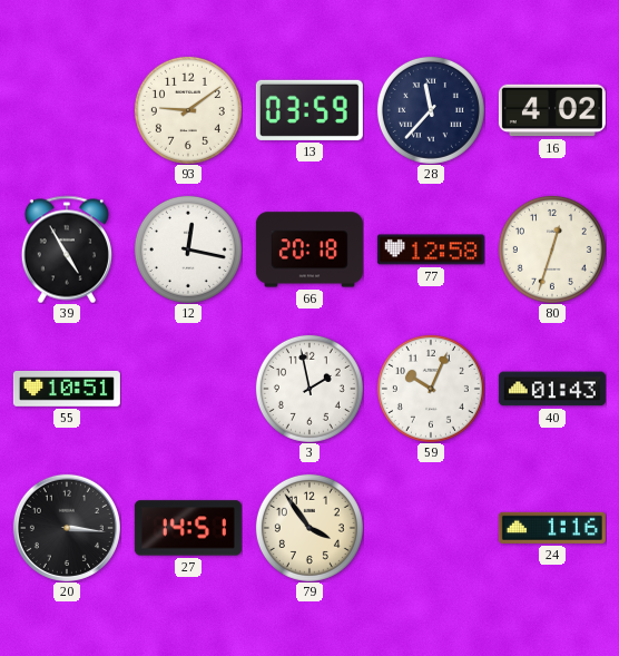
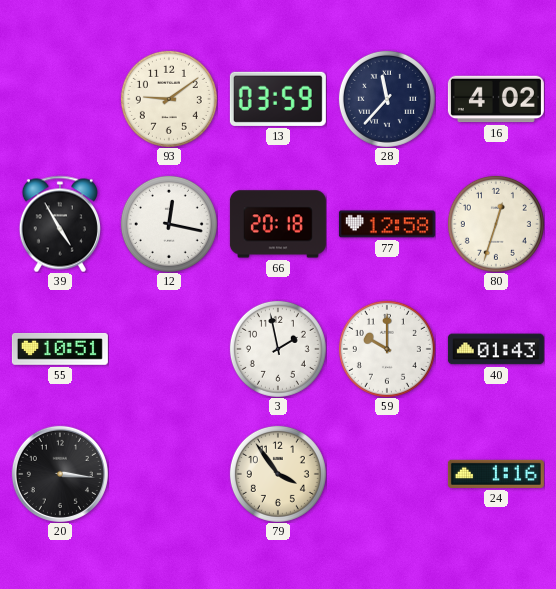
59: 10:04 -> 10:00
27: 14:51 -> none
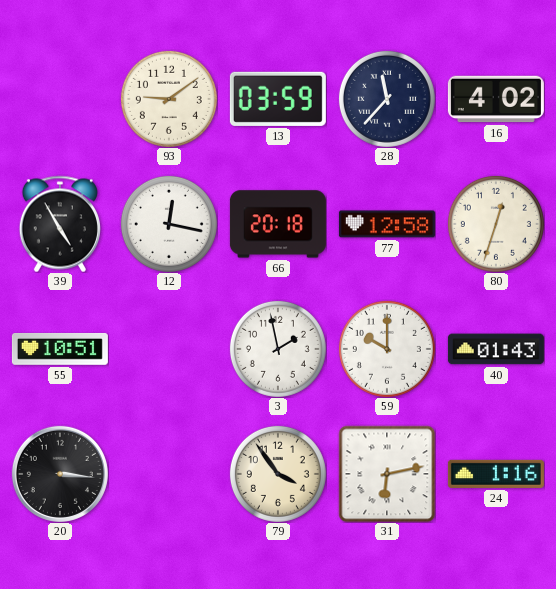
31: none -> 6:13
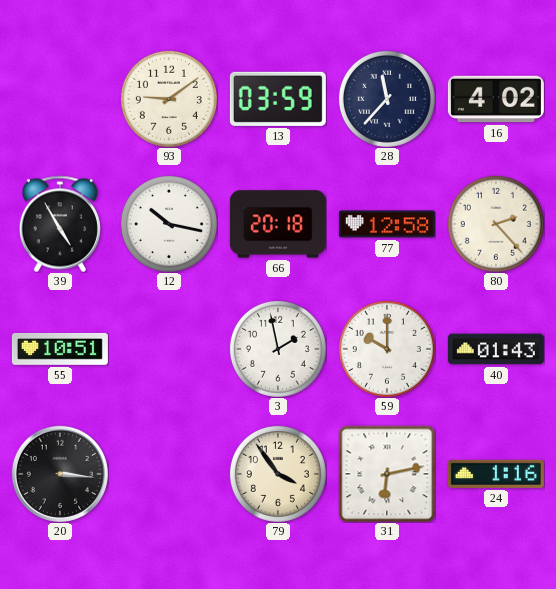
12: 12:17 -> 10:17
80: 12:33 -> 2:23
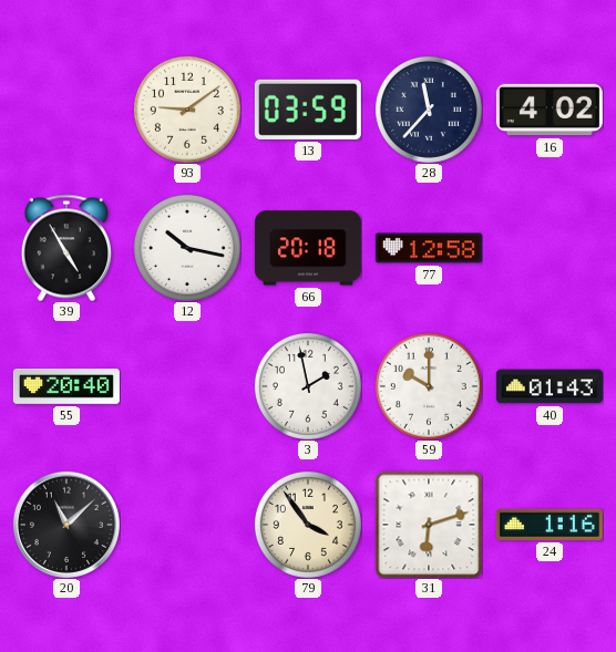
80: 2:23 -> none
55: 10:51 -> 20:40
20: 3:16 -> 11:08
31: 6:13 -> 6:12
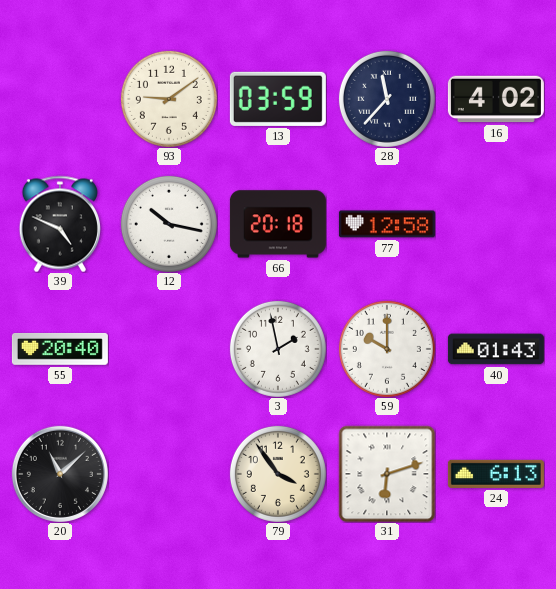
39: 4:55 -> 4:49
24: 1:16 -> 6:13
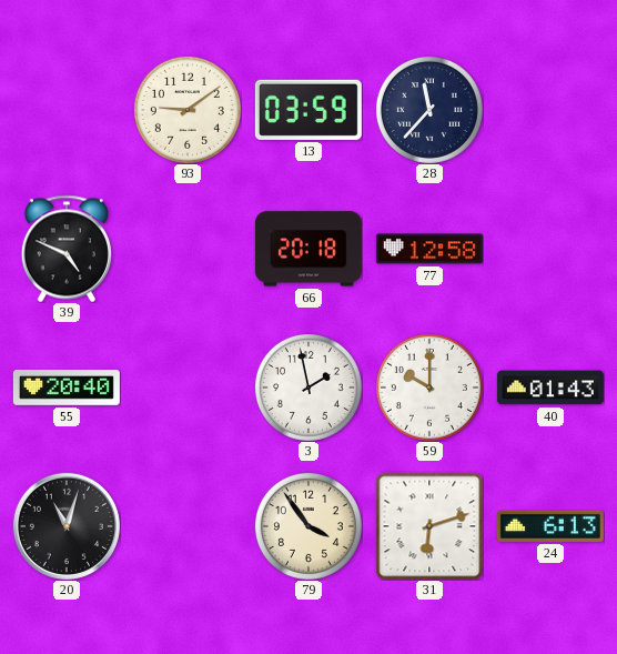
16: 4:02 -> none
12: 10:17 -> none
20: 11:08 -> 11:03
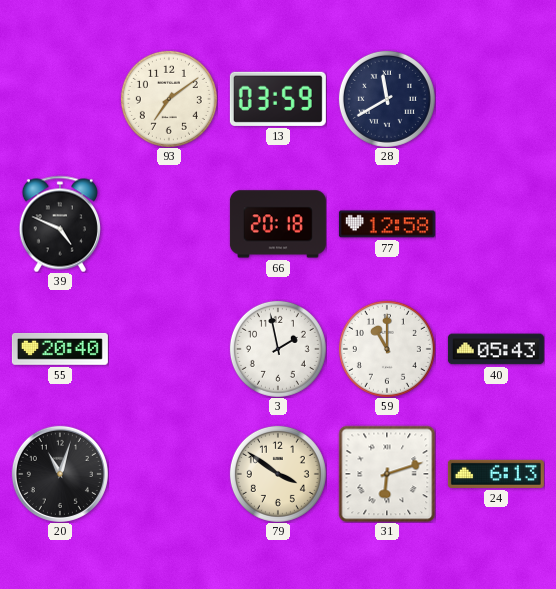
93: 9:09 -> 7:09
28: 11:37 -> 11:40
59: 10:00 -> 11:00
40: 01:43 -> 05:43
79: 3:54 -> 3:51
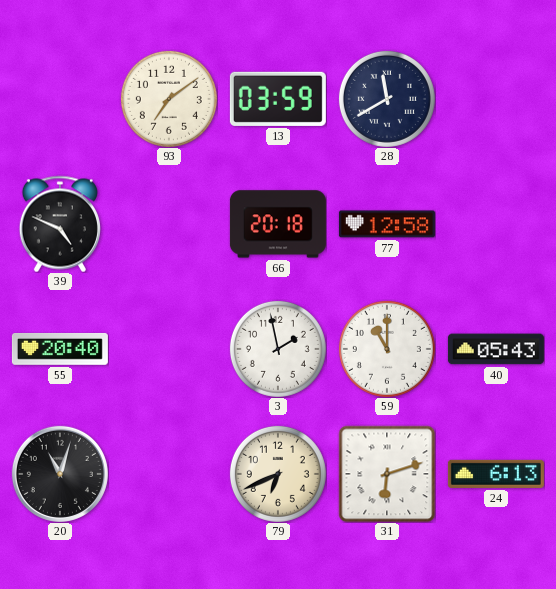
79: 3:51 -> 6:41
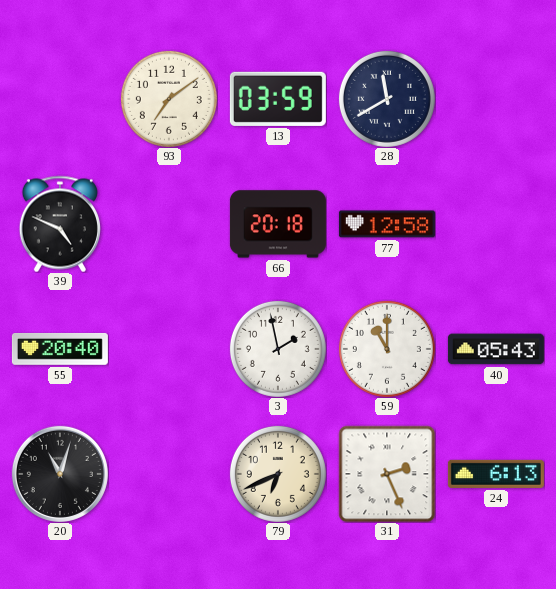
31: 6:12 -> 2:26
